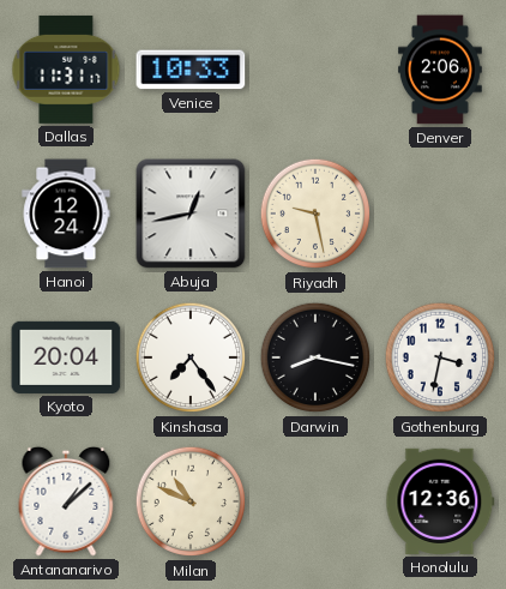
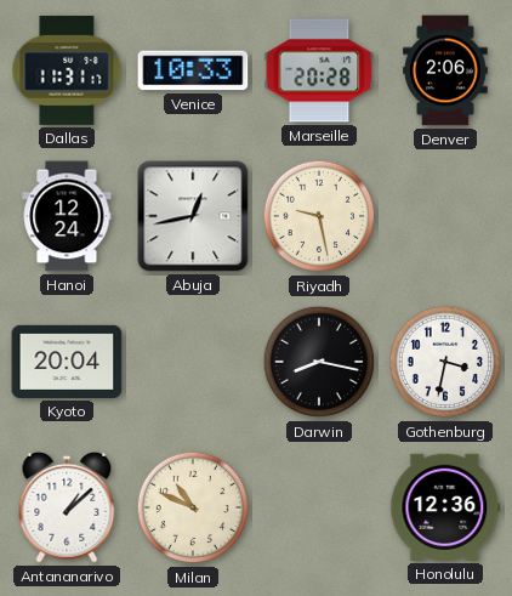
Marseille: none -> 20:28
Kinshasa: 7:24 -> none
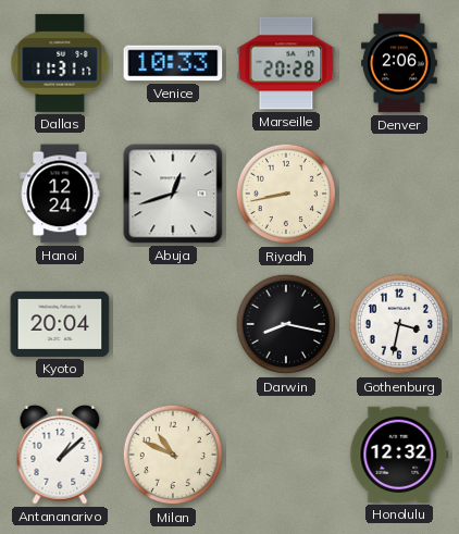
Abuja: 12:43 -> 12:42
Riyadh: 9:28 -> 8:43
Honolulu: 12:36 -> 12:32
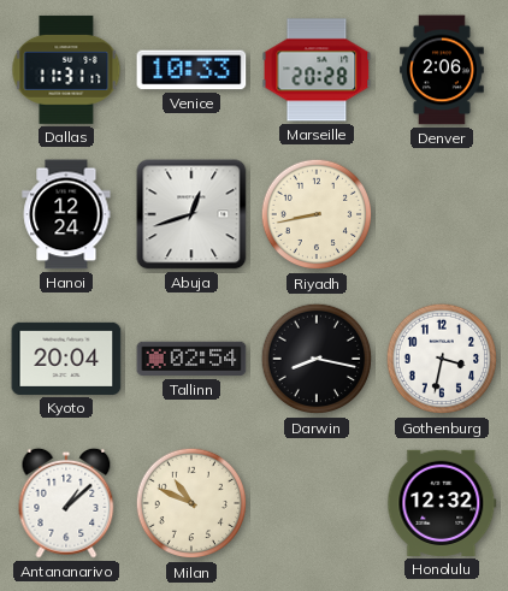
Tallinn: none -> 02:54
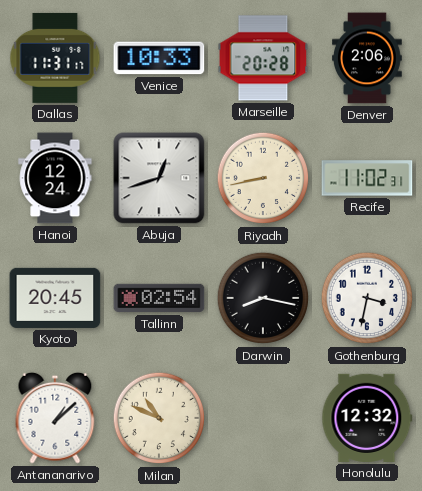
Recife: none -> 11:02
Kyoto: 20:04 -> 20:45
